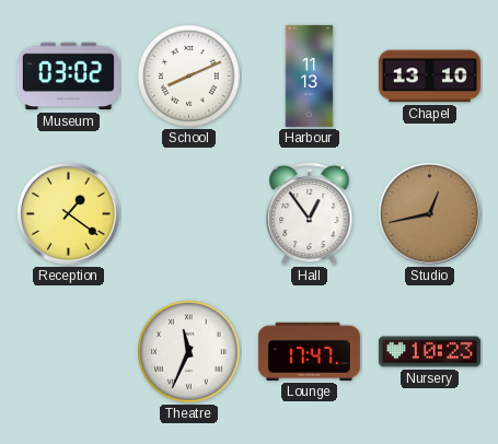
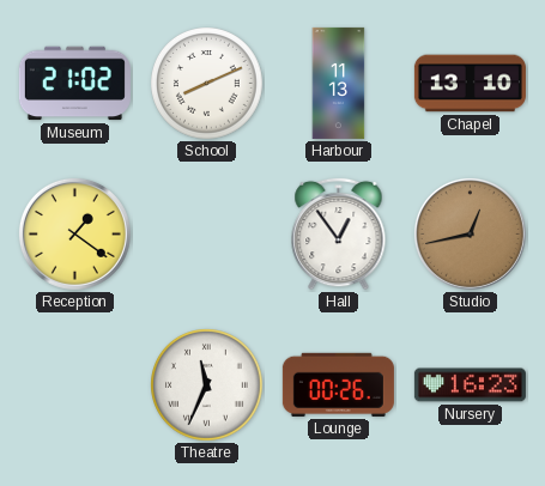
Museum: 03:02 -> 21:02
Lounge: 17:47 -> 00:26
Nursery: 10:23 -> 16:23
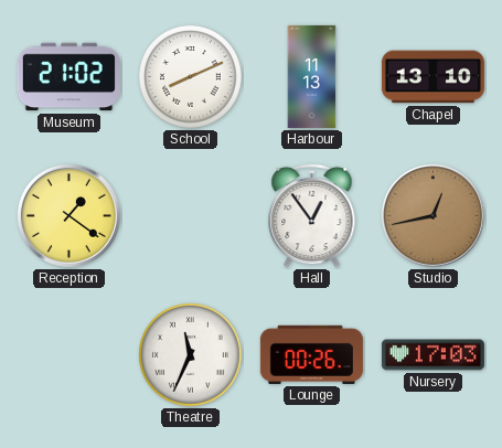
Nursery: 16:23 -> 17:03
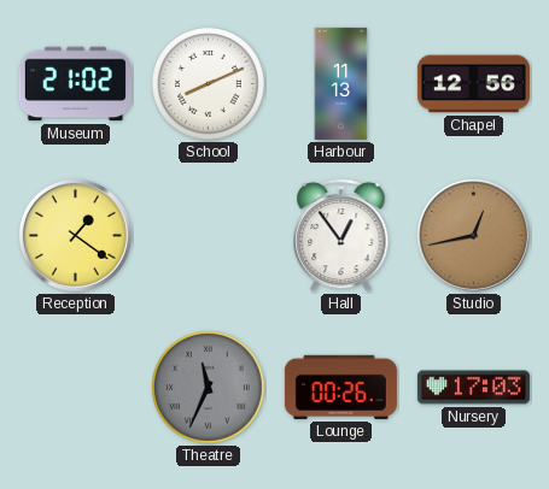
Chapel: 13:10 -> 12:56
Theatre dial: white -> grey
